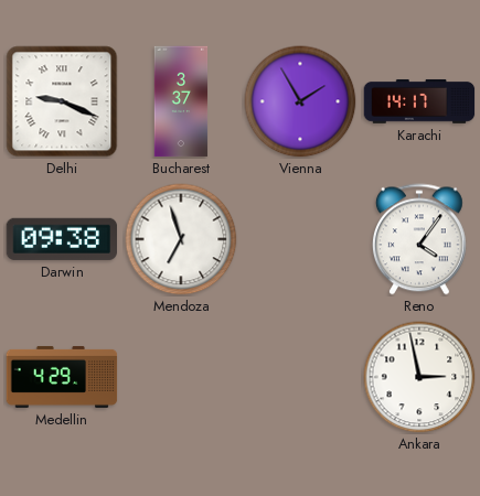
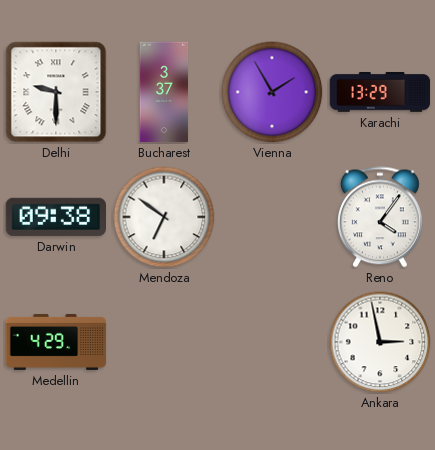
Delhi: 9:19 -> 9:30
Karachi: 14:17 -> 13:29
Mendoza: 6:57 -> 6:51
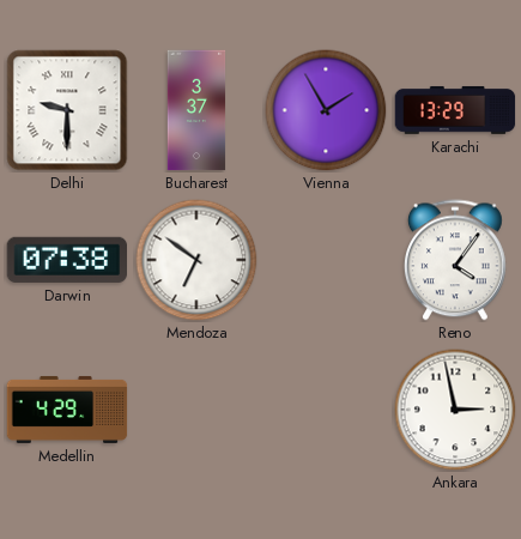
Darwin: 09:38 -> 07:38
